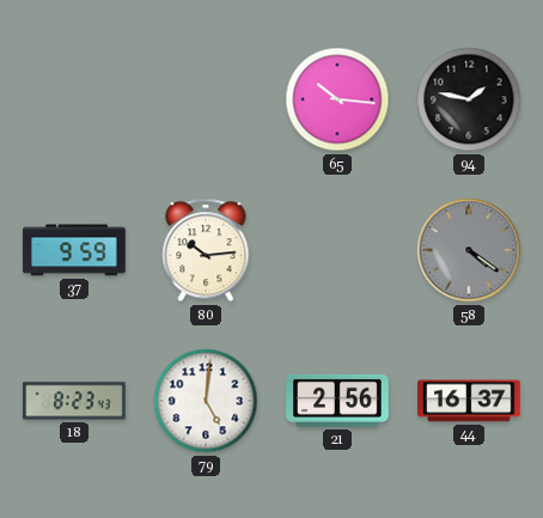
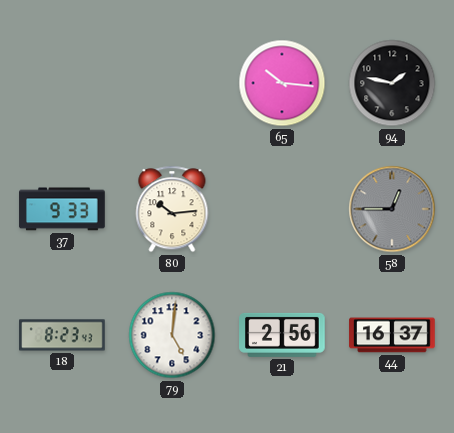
37: 9:59 -> 9:33
58: 4:21 -> 12:45
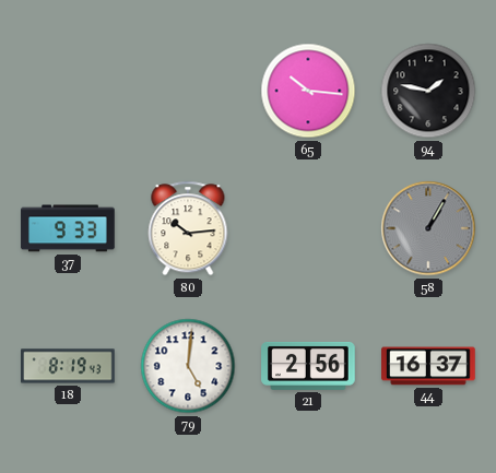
58: 12:45 -> 1:05
18: 8:23 -> 8:19
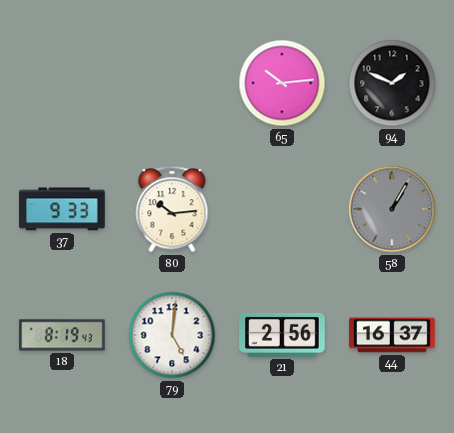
65: 10:16 -> 10:14
94: 1:47 -> 1:49
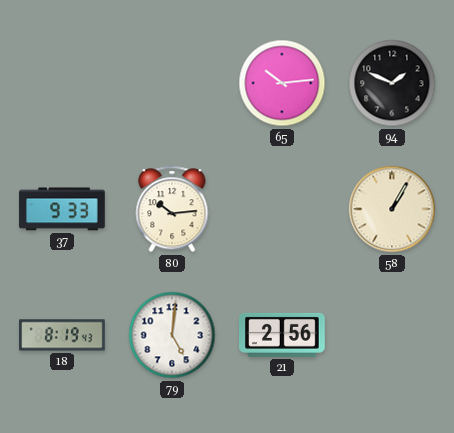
58 dial: grey -> cream
44: 16:37 -> none
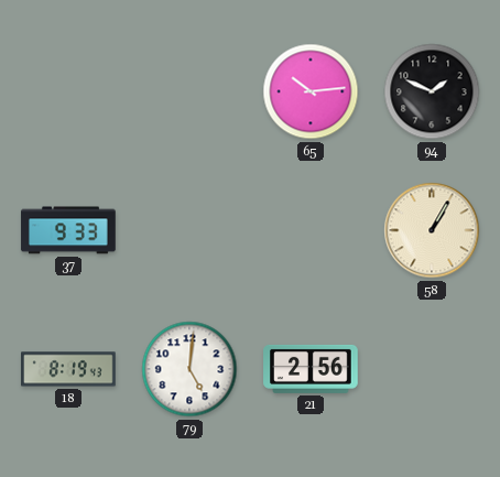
80: 10:14 -> none
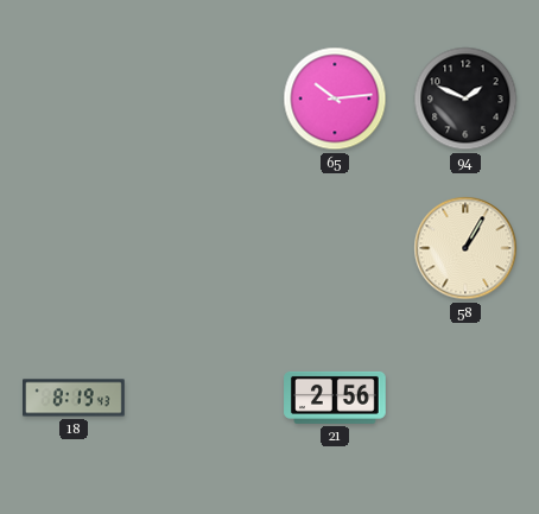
37: 9:33 -> none
79: 5:01 -> none
